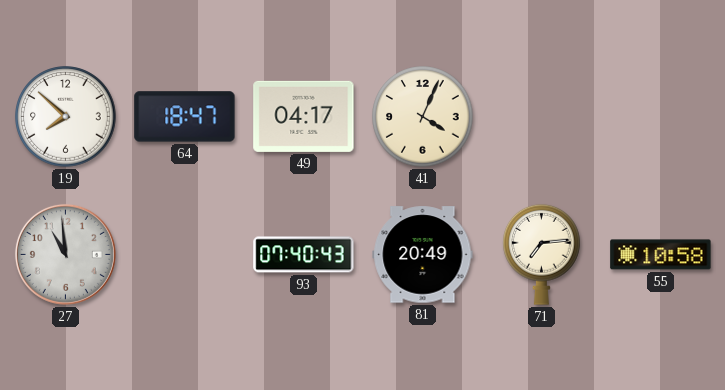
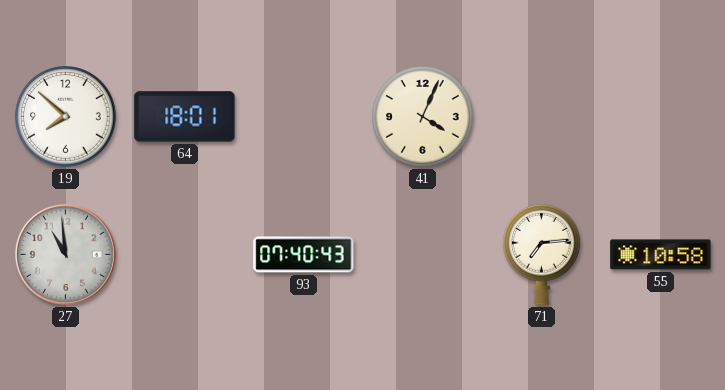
64: 18:47 -> 18:01
49: 04:17 -> none
81: 20:49 -> none
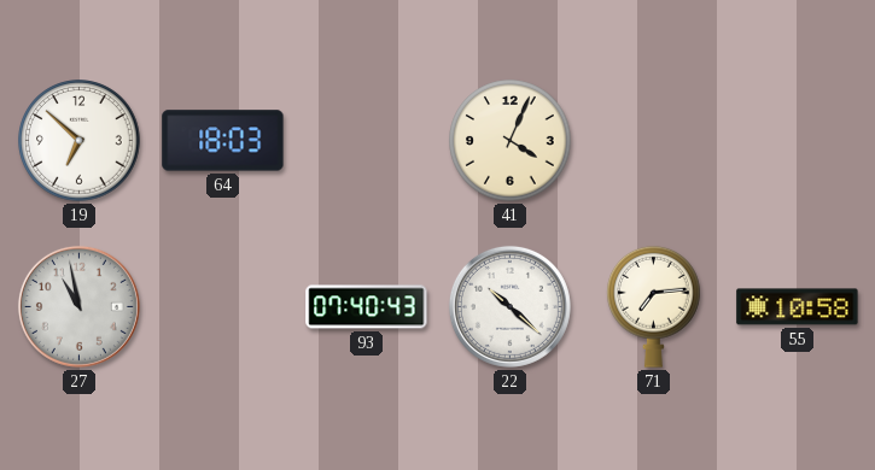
19: 7:52 -> 6:52
64: 18:01 -> 18:03
27: 10:59 -> 10:58
22: none -> 10:22
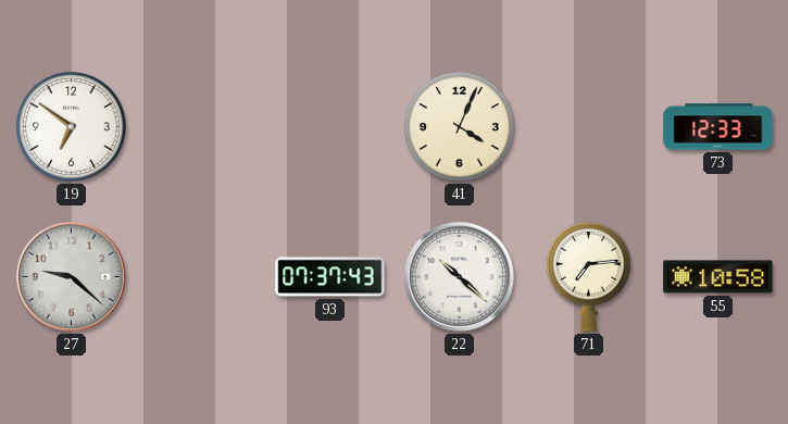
19: 6:52 -> 6:51
64: 18:03 -> none
73: none -> 12:33
27: 10:58 -> 9:22
93: 07:40 -> 07:37
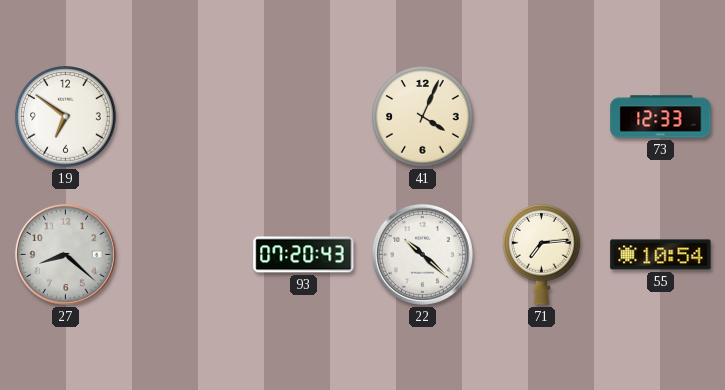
27: 9:22 -> 8:22
93: 07:37 -> 07:20
55: 10:58 -> 10:54
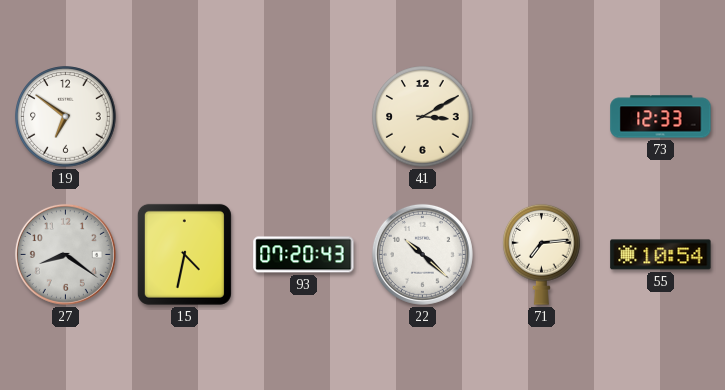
41: 4:04 -> 3:10
27: 8:22 -> 8:21
15: none -> 4:32
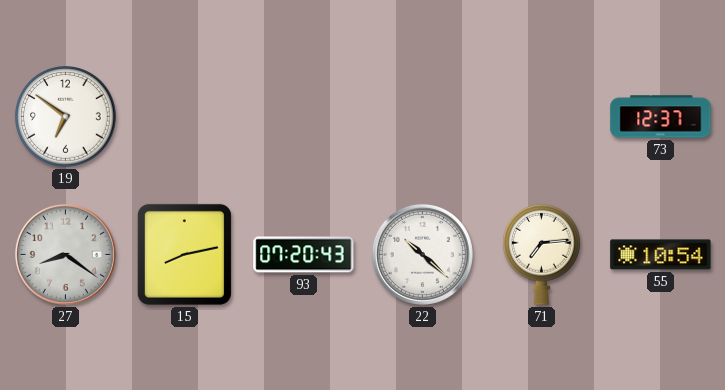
41: 3:10 -> none
73: 12:33 -> 12:37
15: 4:32 -> 8:13
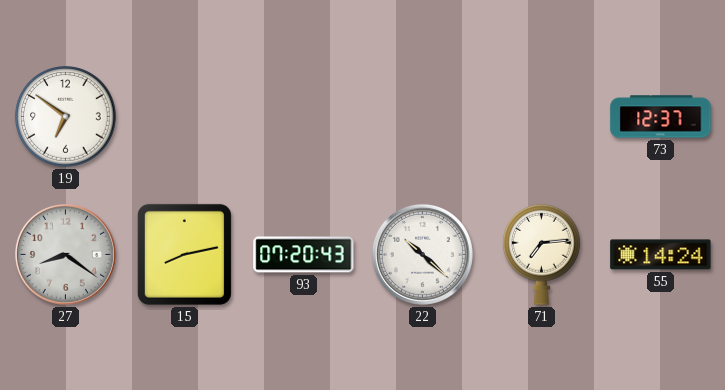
55: 10:54 -> 14:24
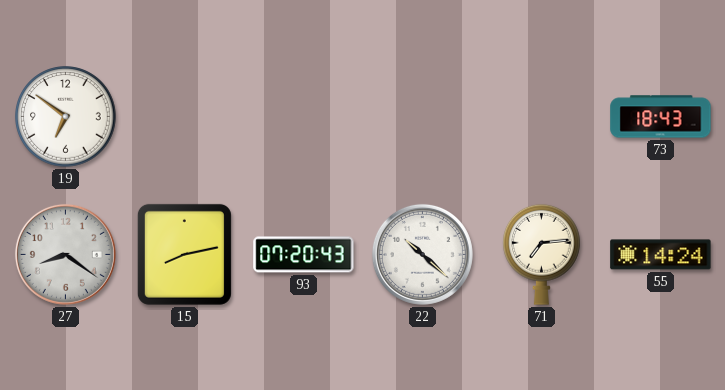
73: 12:37 -> 18:43
